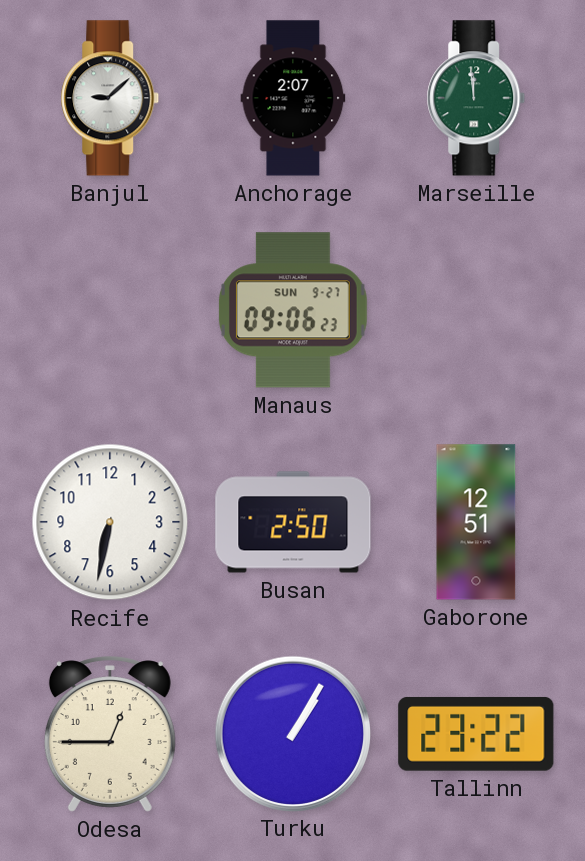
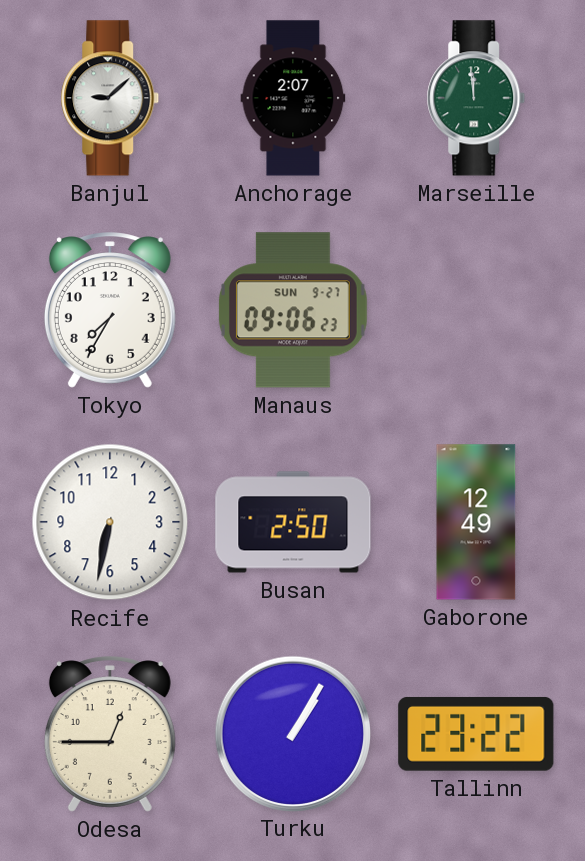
Tokyo: none -> 7:35
Gaborone: 12:51 -> 12:49
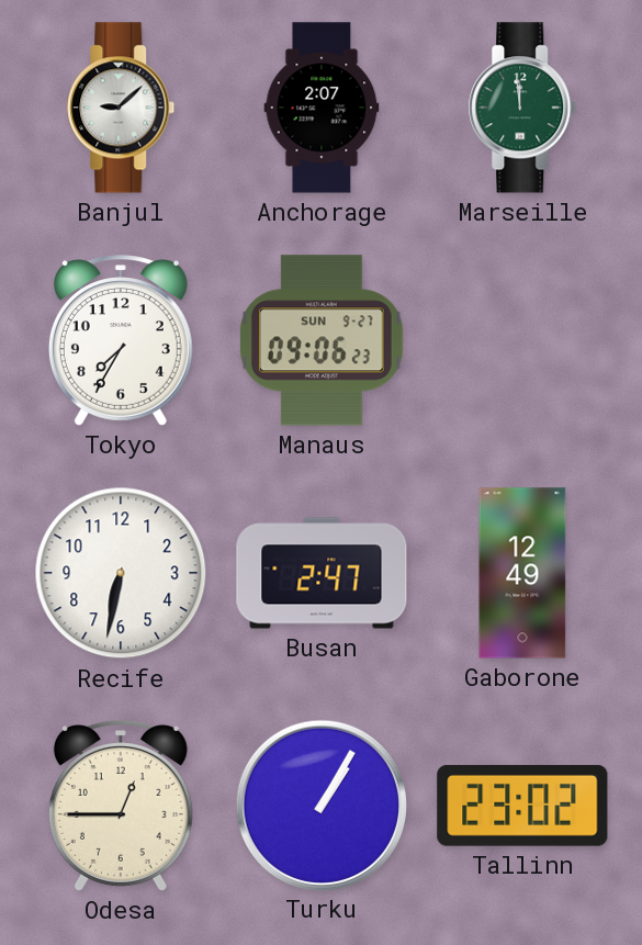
Busan: 2:50 -> 2:47
Tallinn: 23:22 -> 23:02
